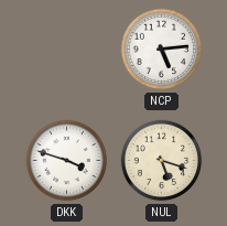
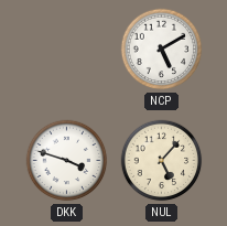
NCP: 5:14 -> 5:10
NUL: 5:18 -> 5:07
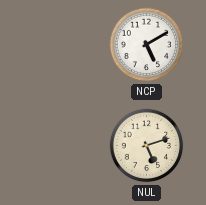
DKK: 3:48 -> none
NUL: 5:07 -> 5:12
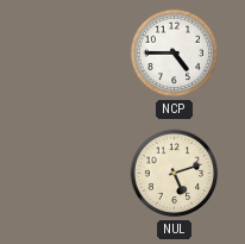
NCP: 5:10 -> 4:45
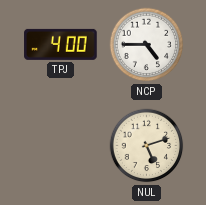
TPJ: none -> 4:00
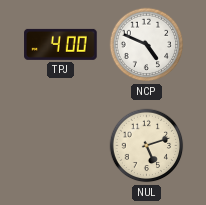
NCP: 4:45 -> 4:49
